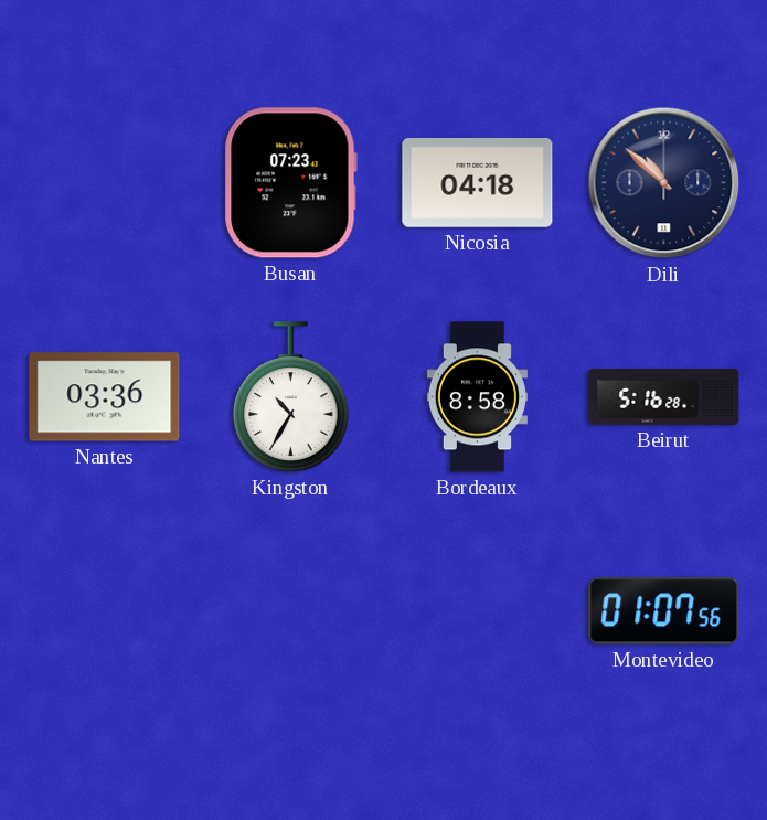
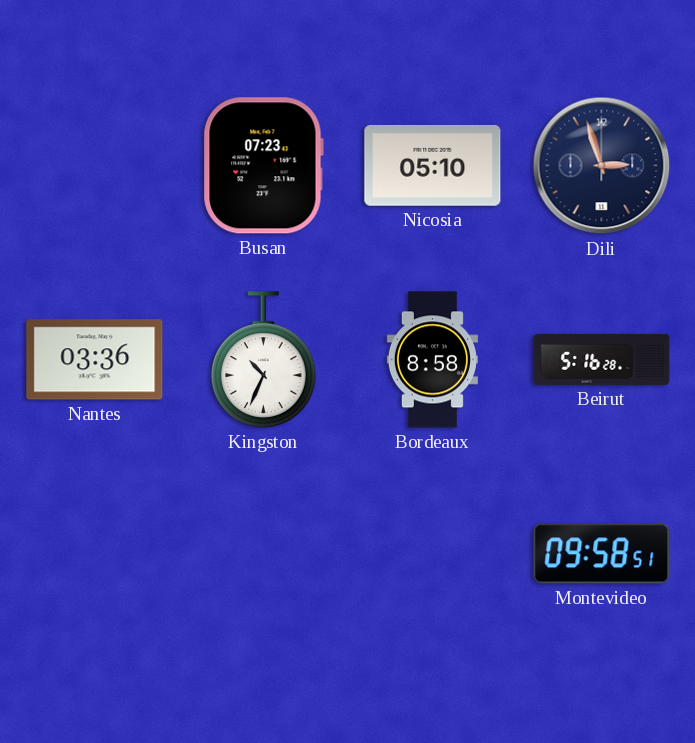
Nicosia: 04:18 -> 05:10
Dili: 10:52 -> 2:57
Kingston: 10:35 -> 10:34
Montevideo: 01:07 -> 09:58
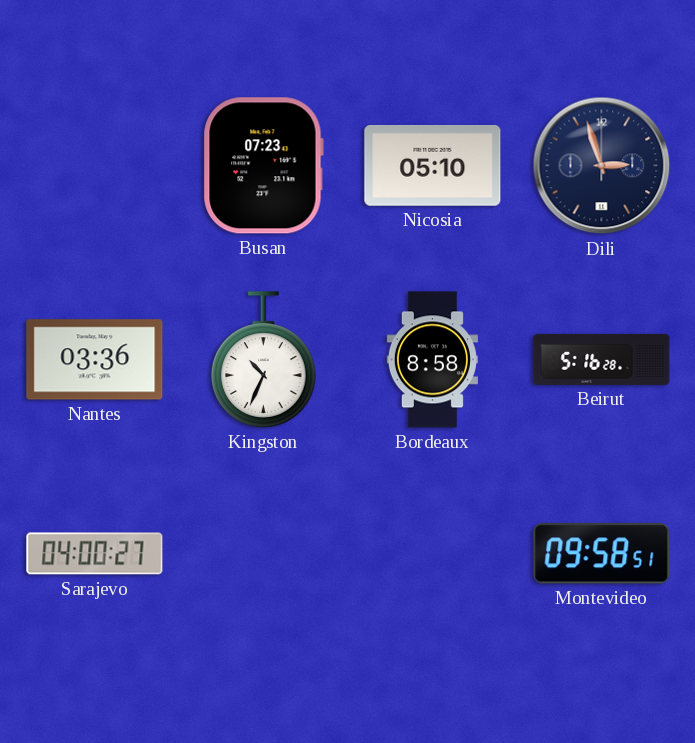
Sarajevo: none -> 04:00
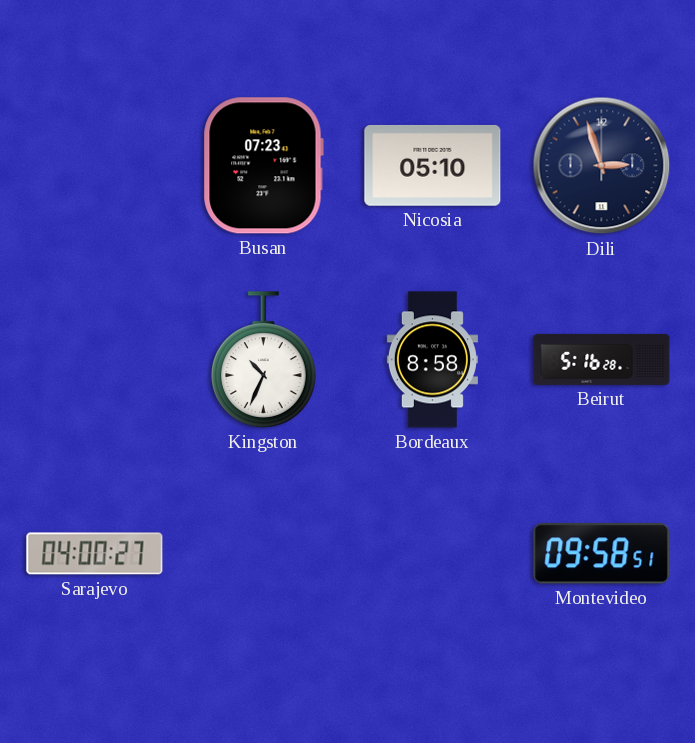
Nantes: 03:36 -> none
